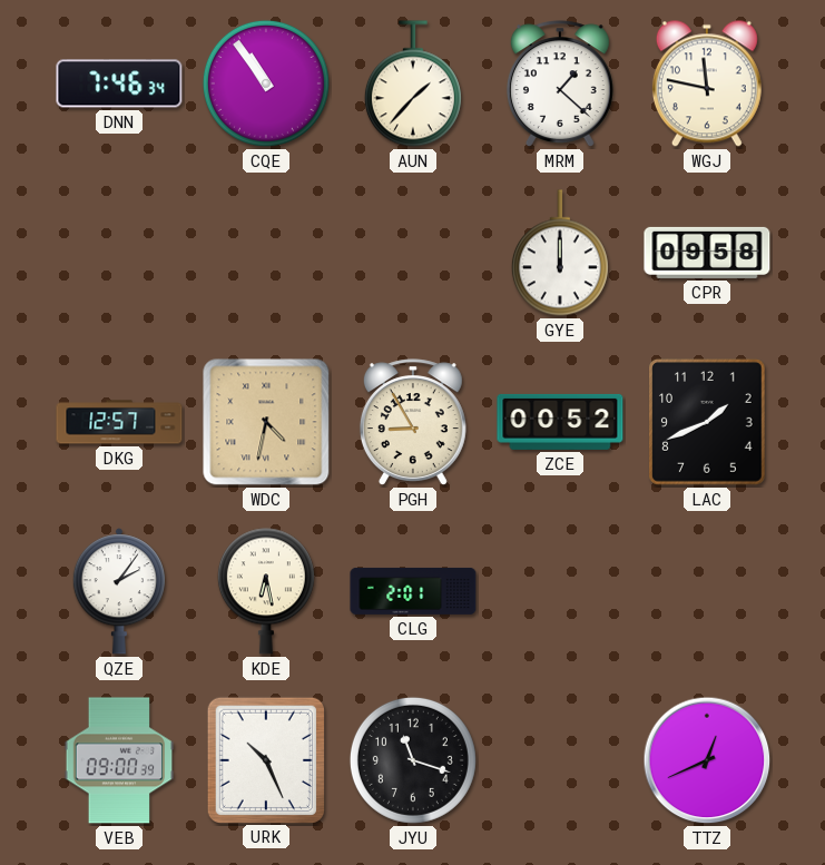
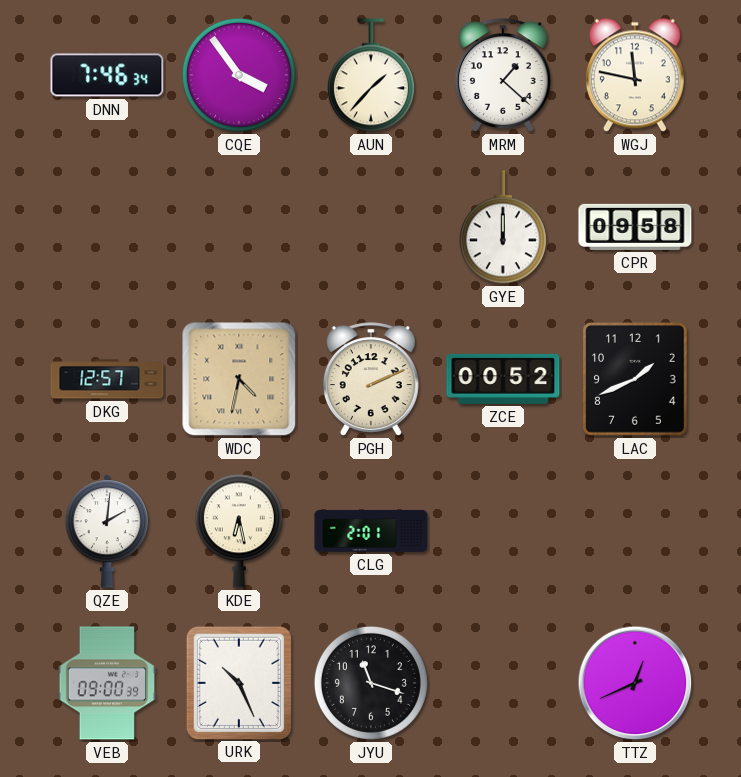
CQE: 10:54 -> 3:54
PGH: 8:55 -> 2:11
QZE: 2:06 -> 2:01
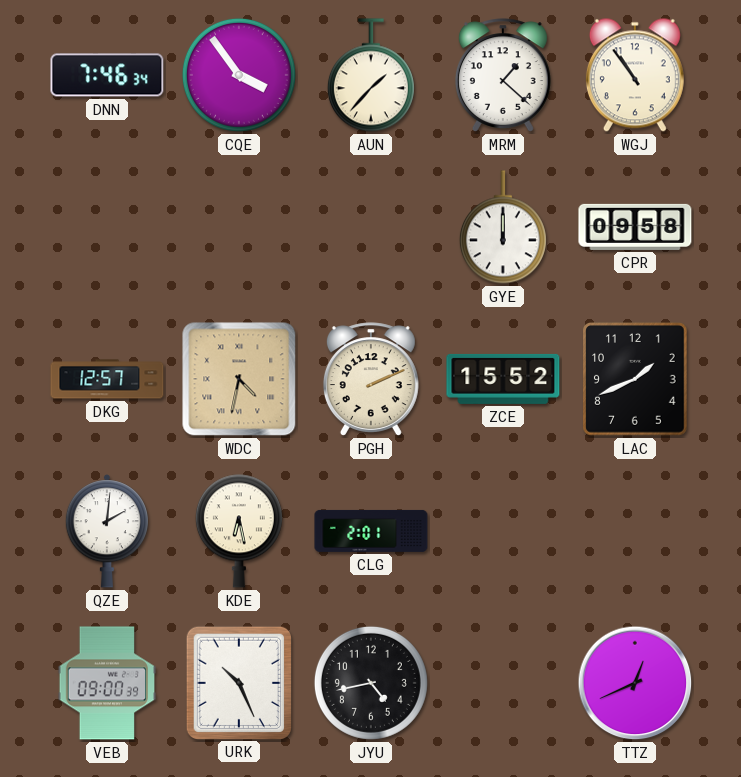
WGJ: 11:47 -> 10:54
ZCE: 00:52 -> 15:52
JYU: 11:18 -> 4:43
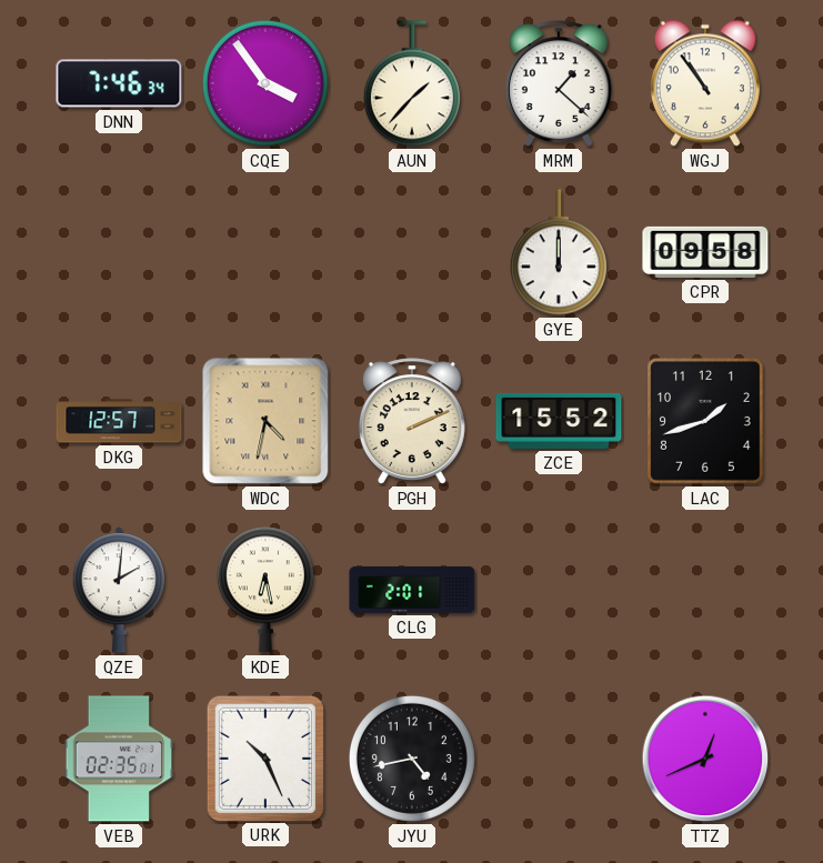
LAC: 1:41 -> 1:42
VEB: 09:00 -> 02:35
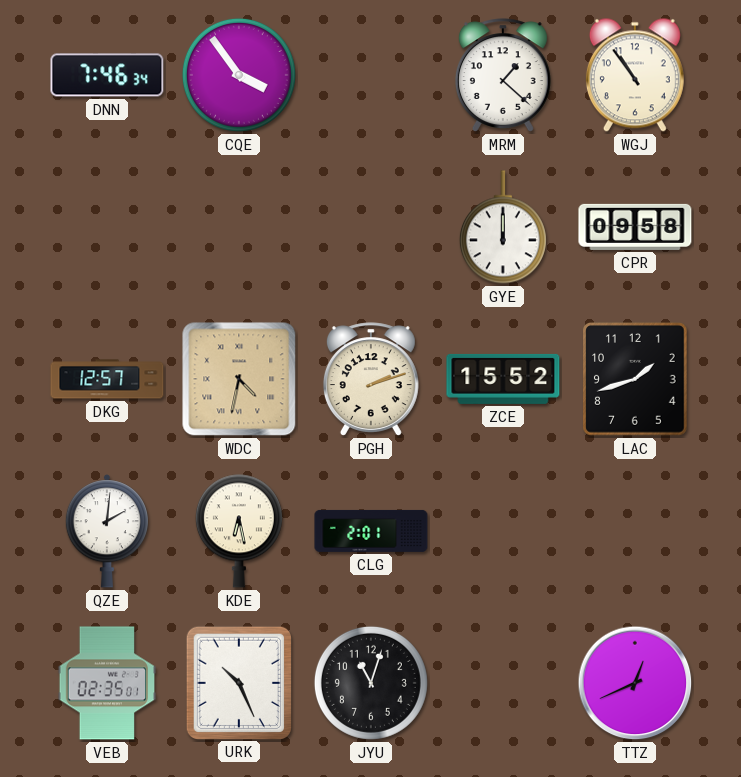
AUN: 1:37 -> none
PGH: 2:11 -> 2:12
JYU: 4:43 -> 11:03
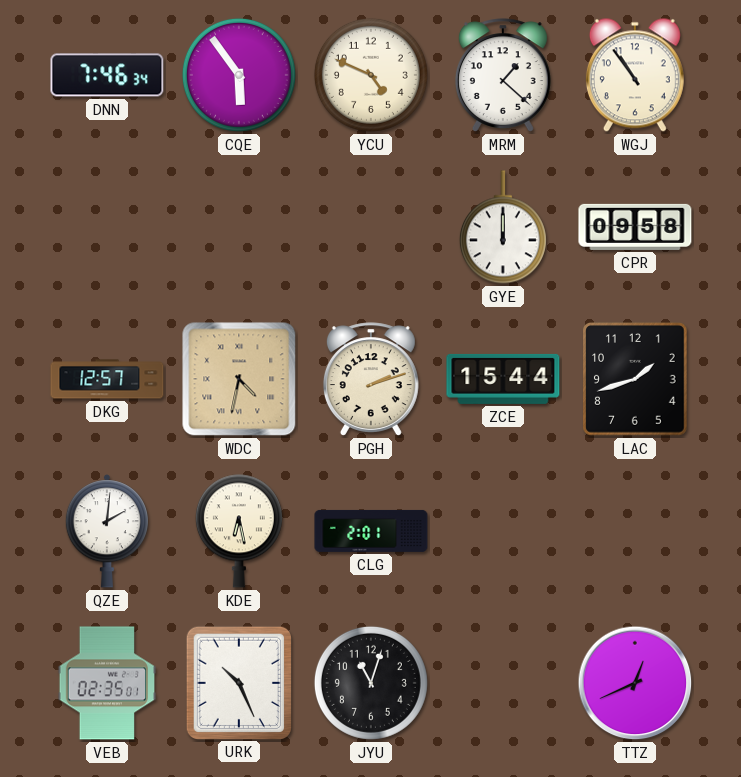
CQE: 3:54 -> 5:54
YCU: none -> 4:49
ZCE: 15:52 -> 15:44
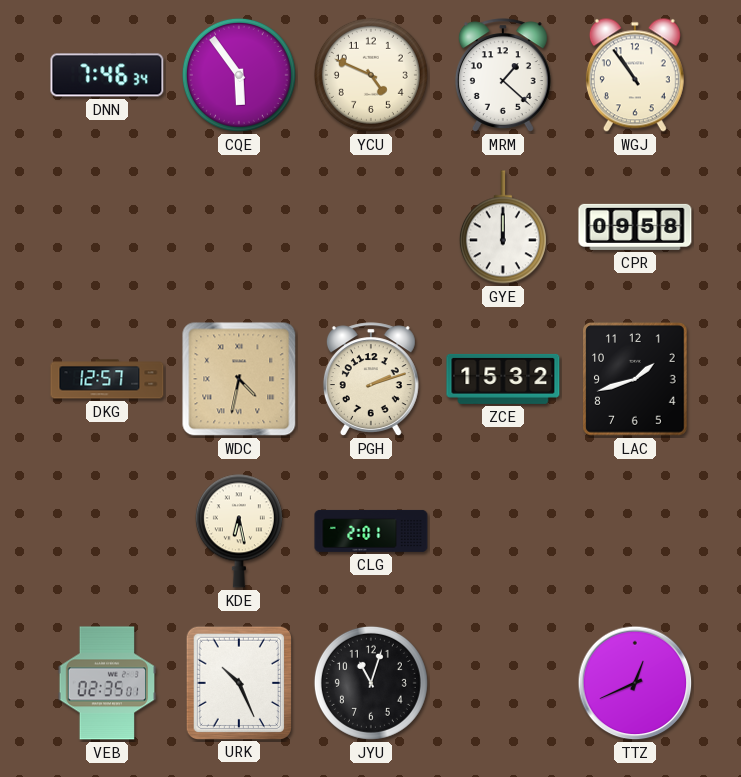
ZCE: 15:44 -> 15:32
QZE: 2:01 -> none
